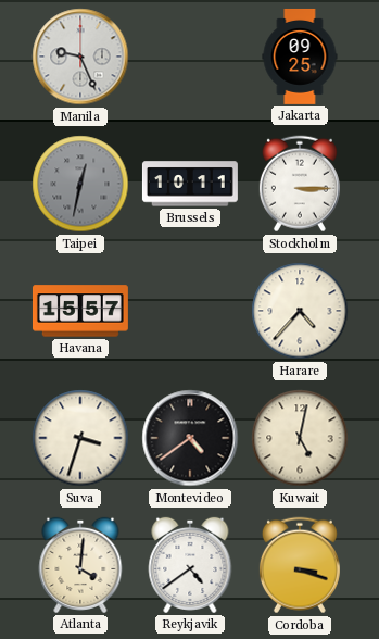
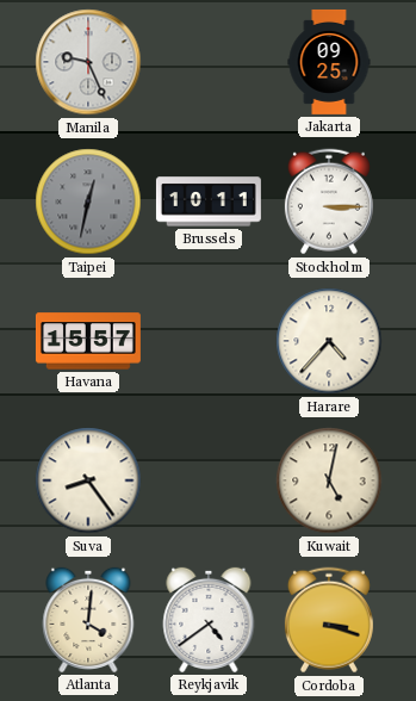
Suva: 3:33 -> 8:24
Montevideo: 4:39 -> none
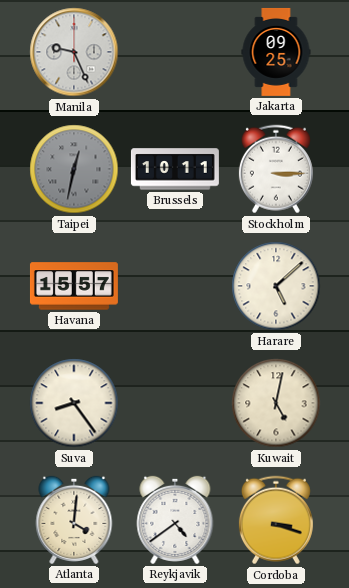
Harare: 4:37 -> 5:08
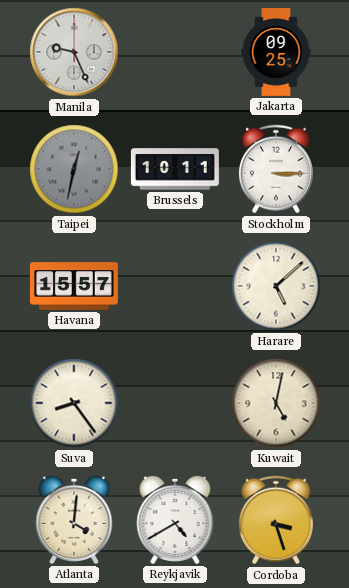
Reykjavik: 4:39 -> 4:40
Cordoba: 3:18 -> 3:27
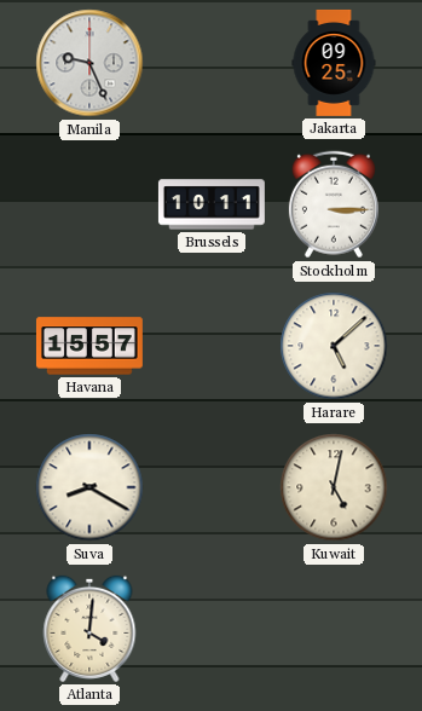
Taipei: 12:32 -> none
Suva: 8:24 -> 8:20
Reykjavik: 4:40 -> none
Cordoba: 3:27 -> none
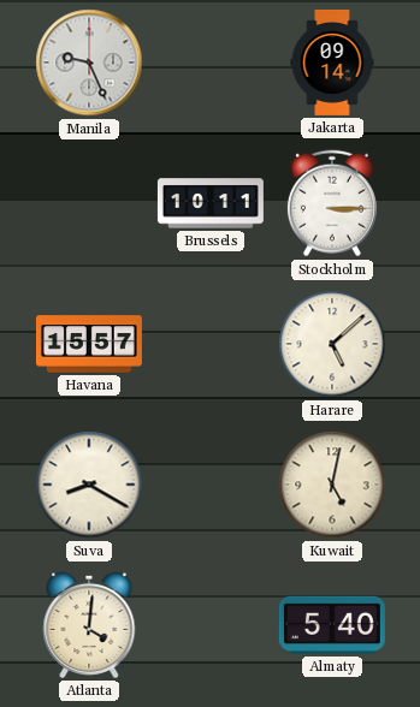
Jakarta: 09:25 -> 09:14
Almaty: none -> 5:40
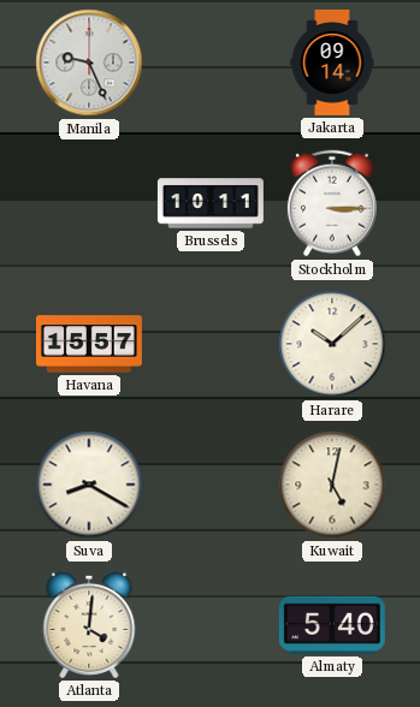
Harare: 5:08 -> 10:08
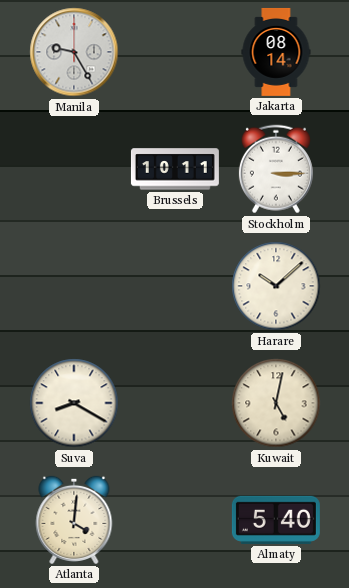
Manila: 9:26 -> 9:25
Jakarta: 09:14 -> 08:14
Havana: 15:57 -> none
